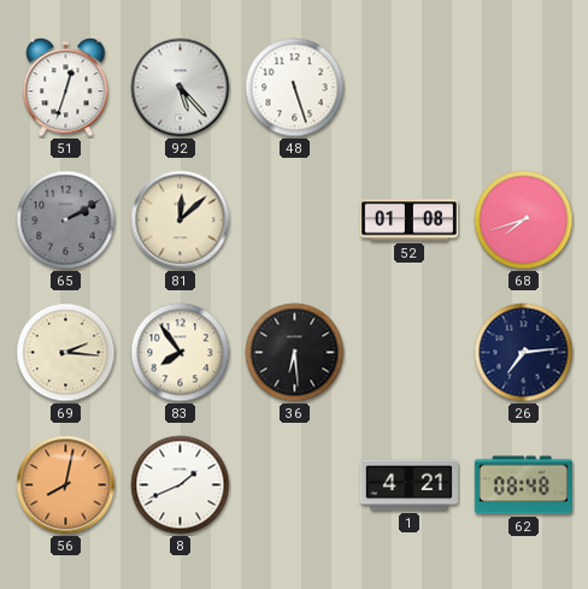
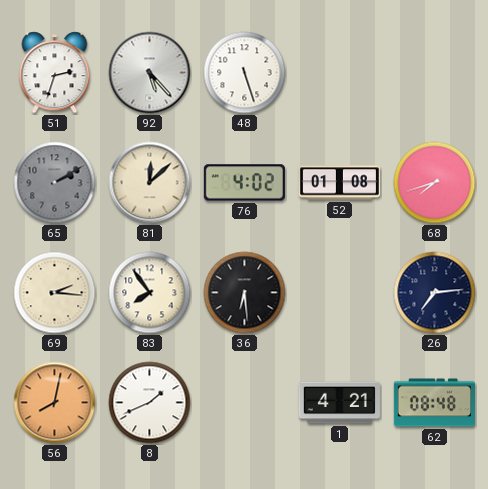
51: 12:33 -> 2:33
76: none -> 4:02
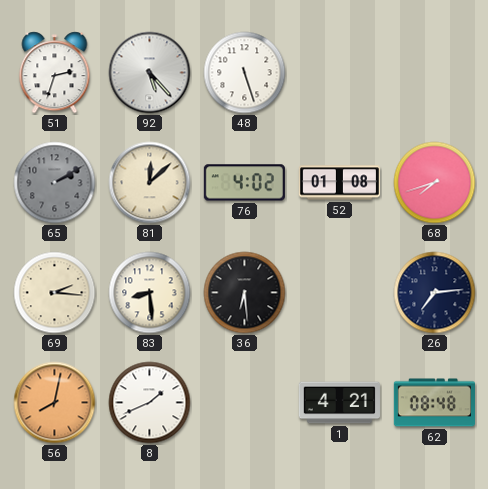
83: 7:54 -> 8:29
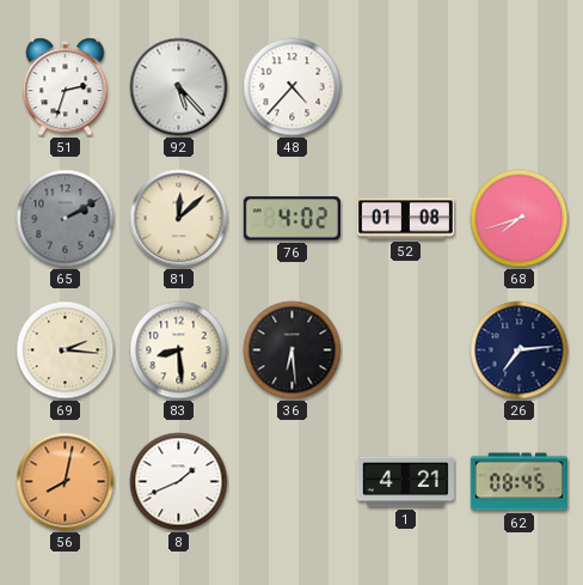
48: 5:27 -> 4:37
62: 08:48 -> 08:45
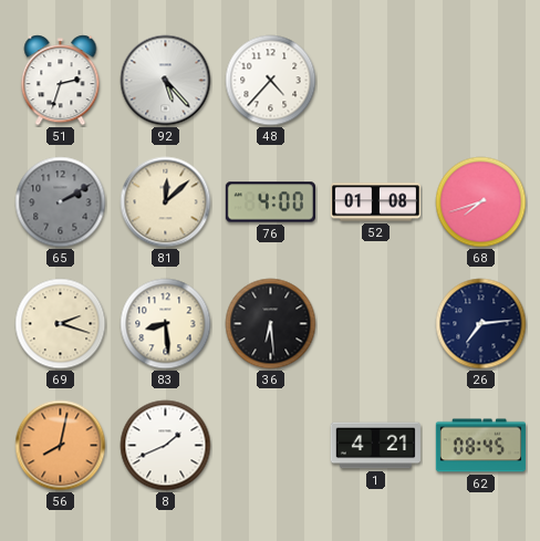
76: 4:02 -> 4:00
69: 2:16 -> 2:18
